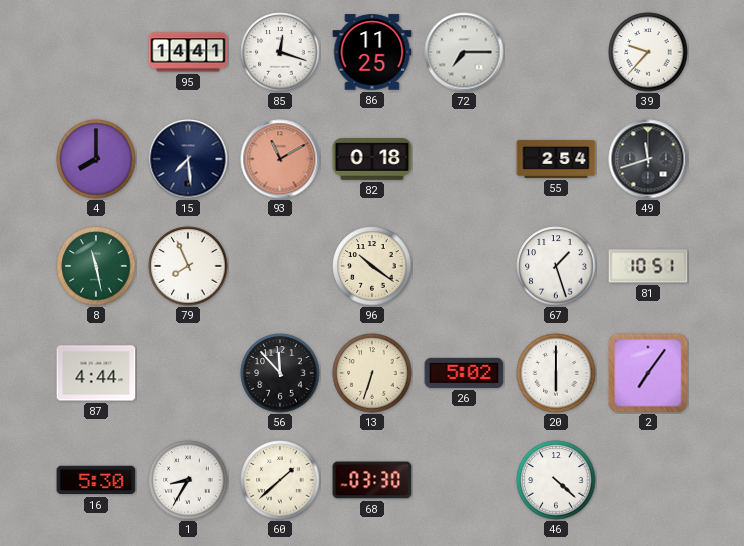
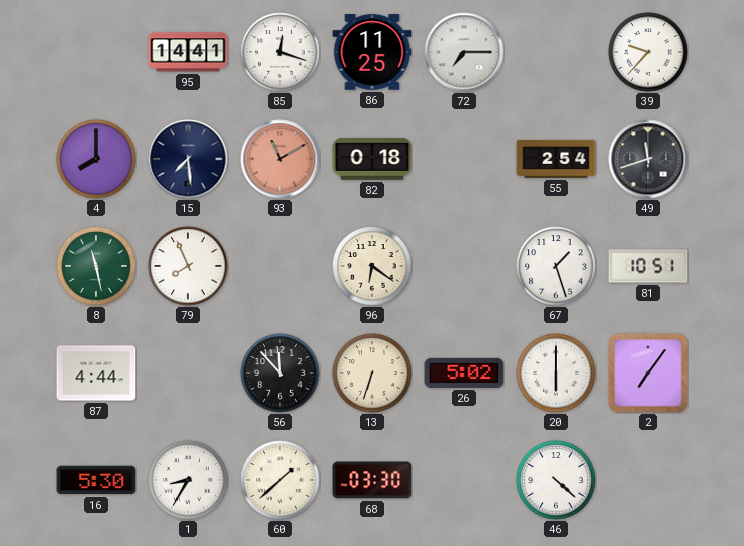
96: 10:21 -> 6:21
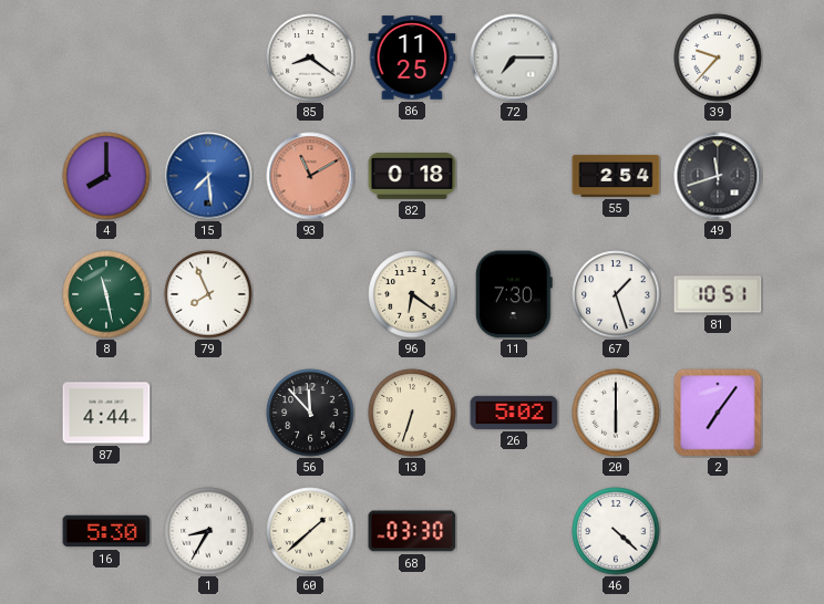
95: 14:41 -> none
85: 12:18 -> 8:21
15 dial: navy -> blue
11: none -> 7:30
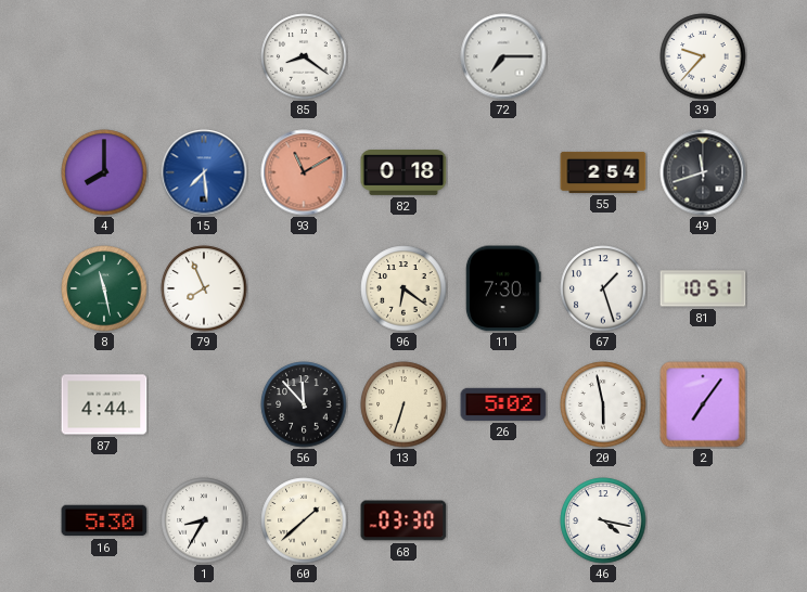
86: 11:25 -> none
20: 6:00 -> 5:58
46: 4:22 -> 4:17
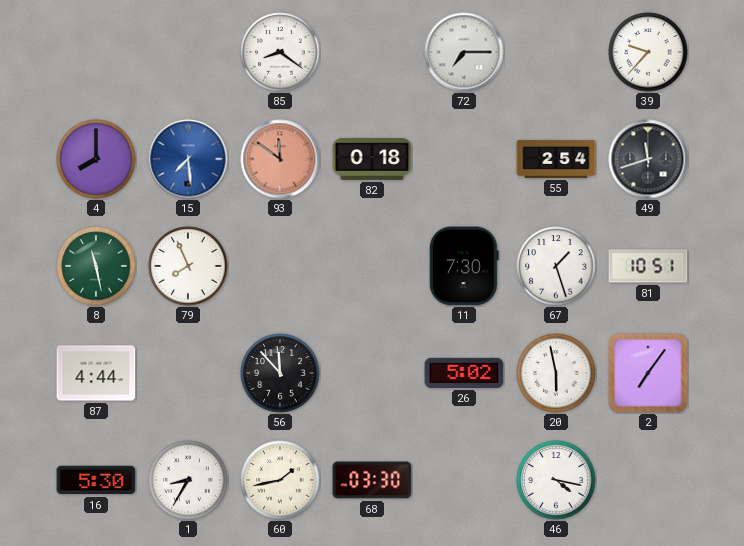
93: 11:10 -> 11:51
96: 6:21 -> none
13: 6:33 -> none
60: 1:38 -> 1:43
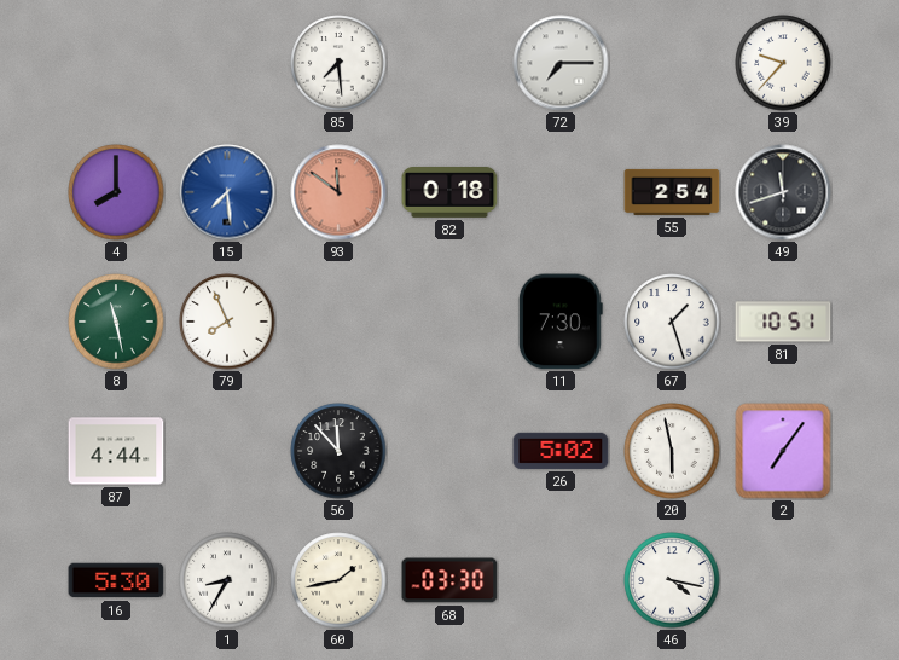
85: 8:21 -> 7:29
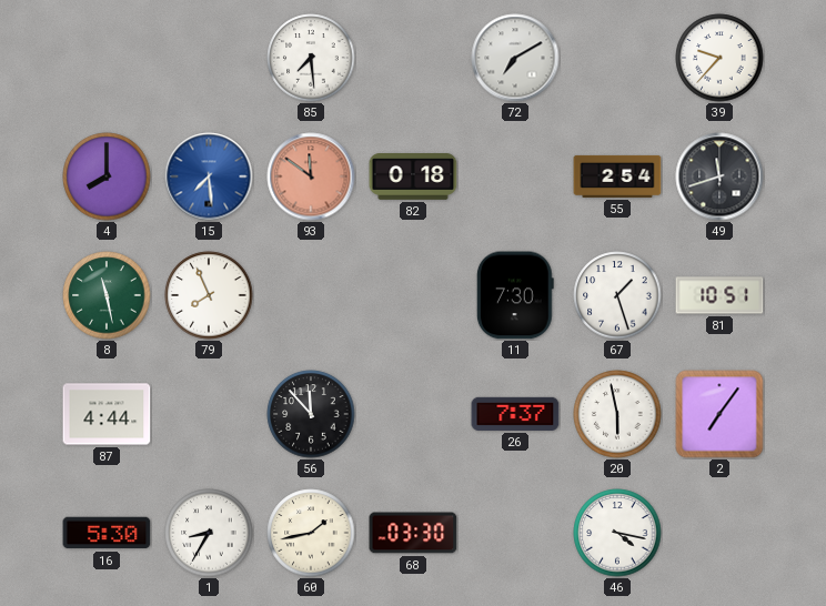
72: 7:15 -> 7:10
26: 5:02 -> 7:37
